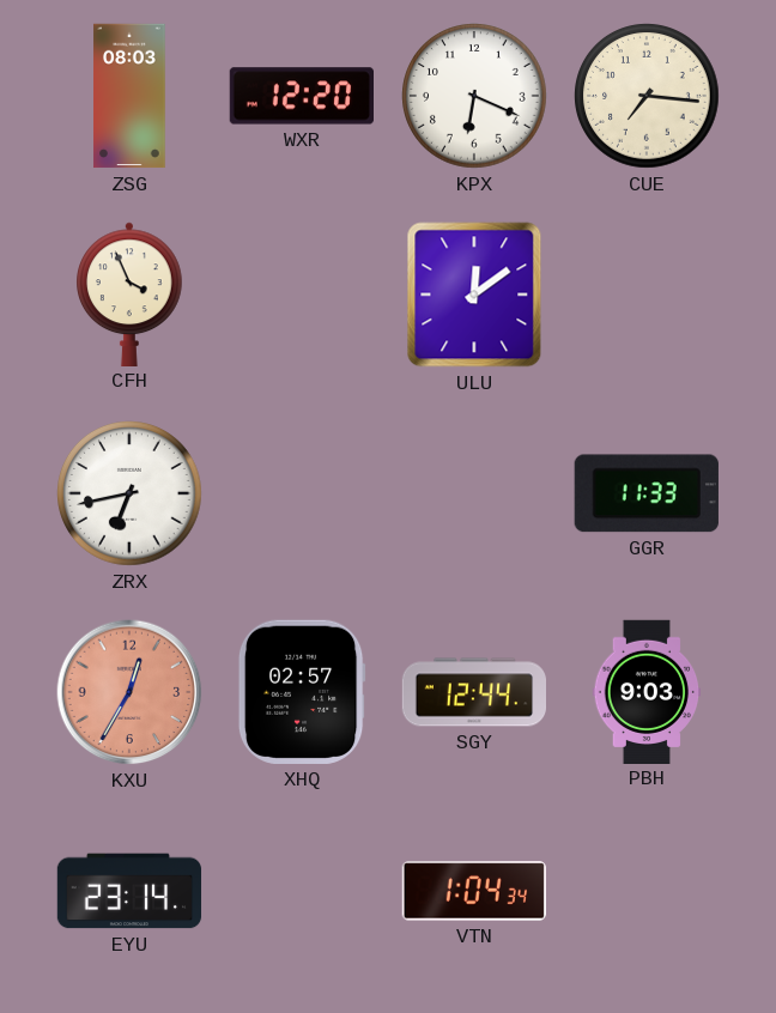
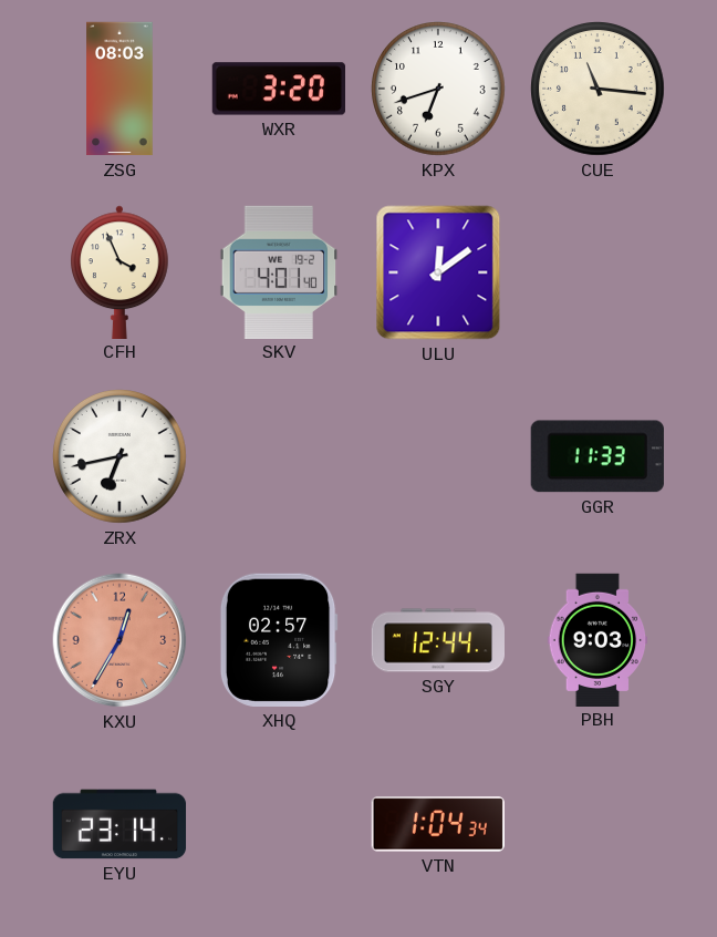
WXR: 12:20 -> 3:20
KPX: 6:19 -> 6:42
CUE: 7:16 -> 11:16
SKV: none -> 4:01
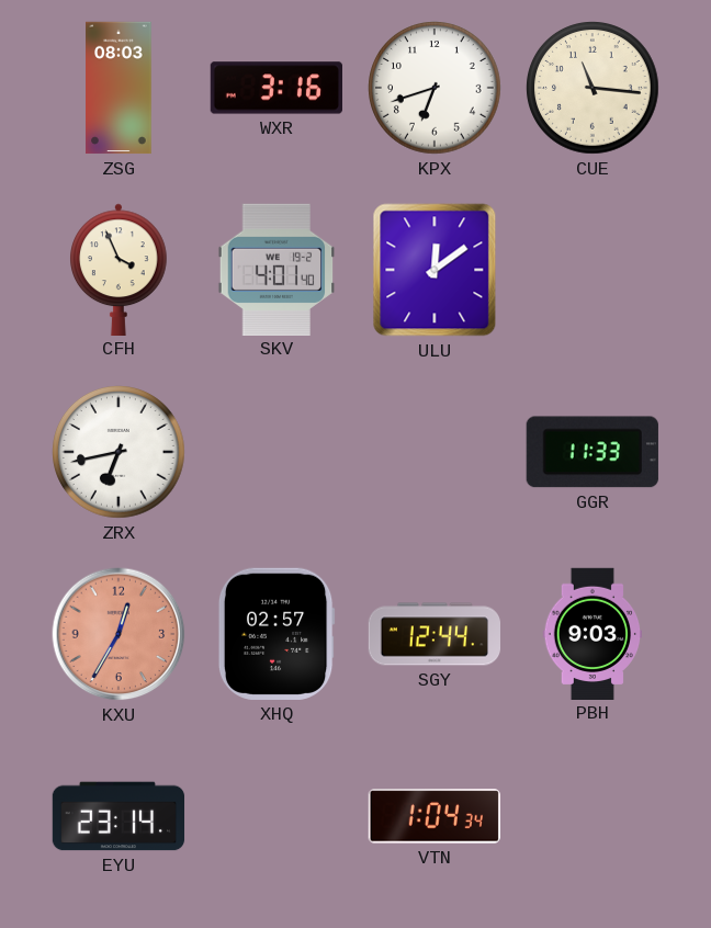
WXR: 3:20 -> 3:16
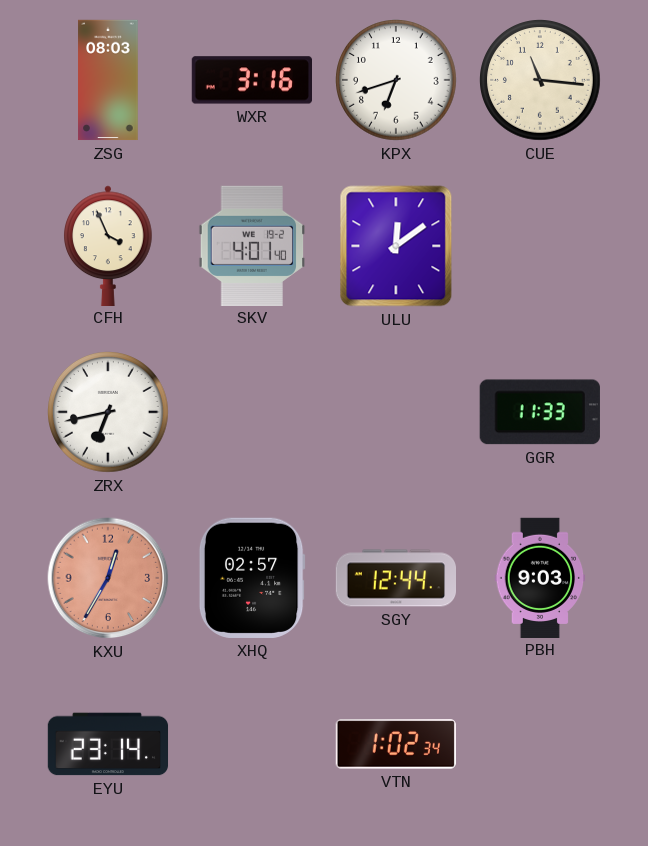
VTN: 1:04 -> 1:02
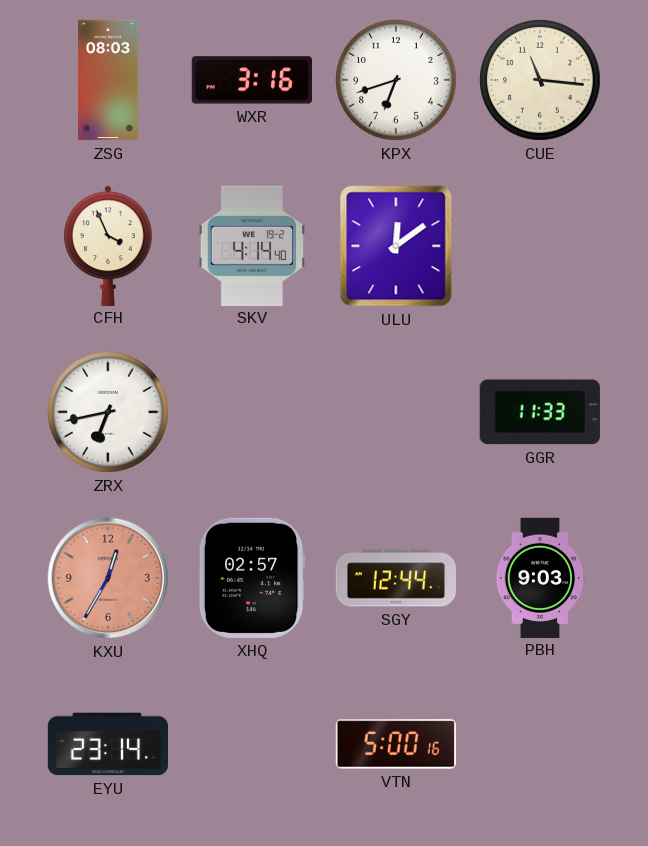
SKV: 4:01 -> 4:14
VTN: 1:02 -> 5:00
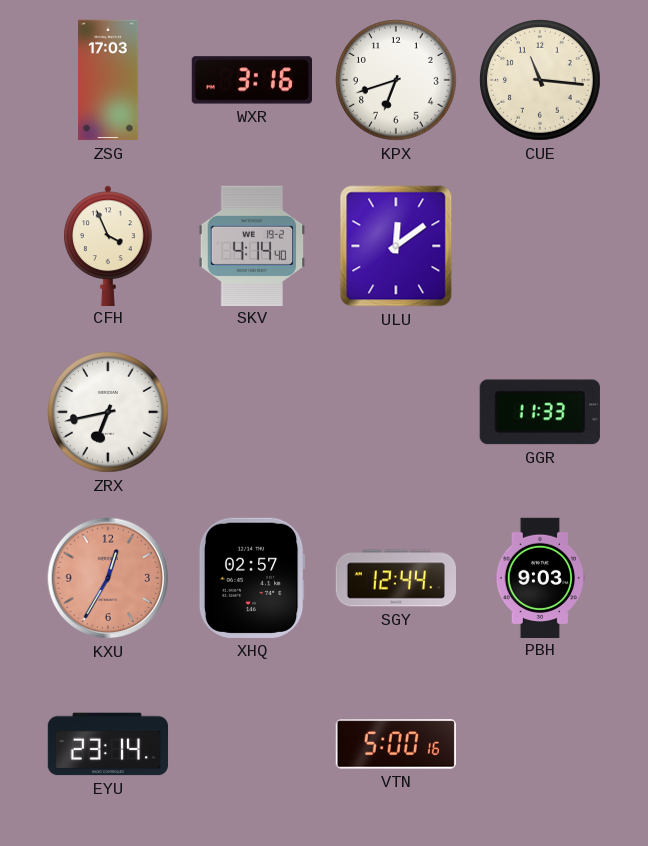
ZSG: 08:03 -> 17:03
